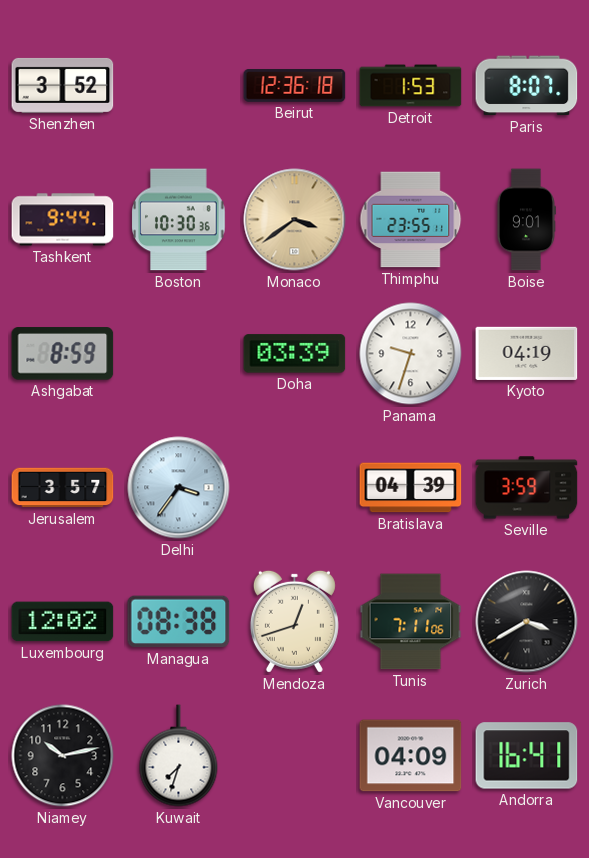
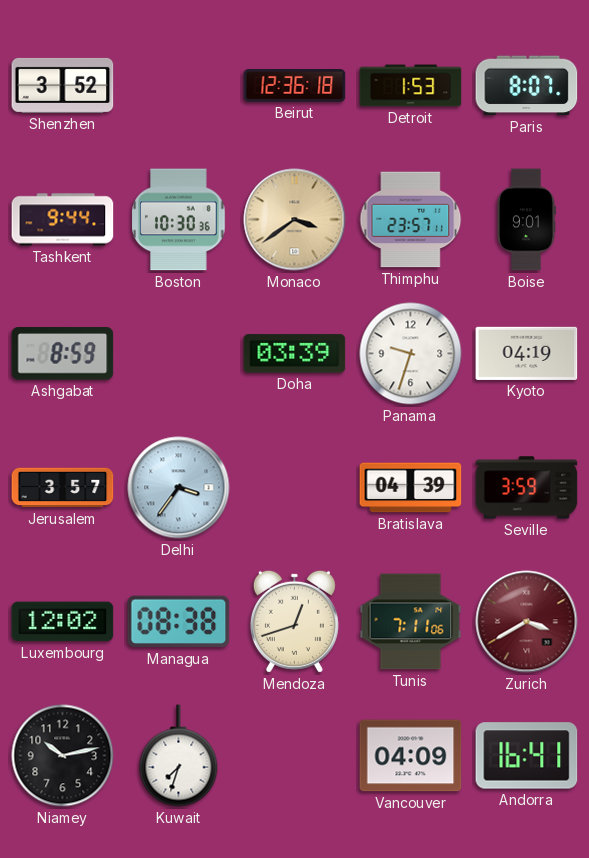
Thimphu: 23:55 -> 23:57
Zurich dial: black -> burgundy
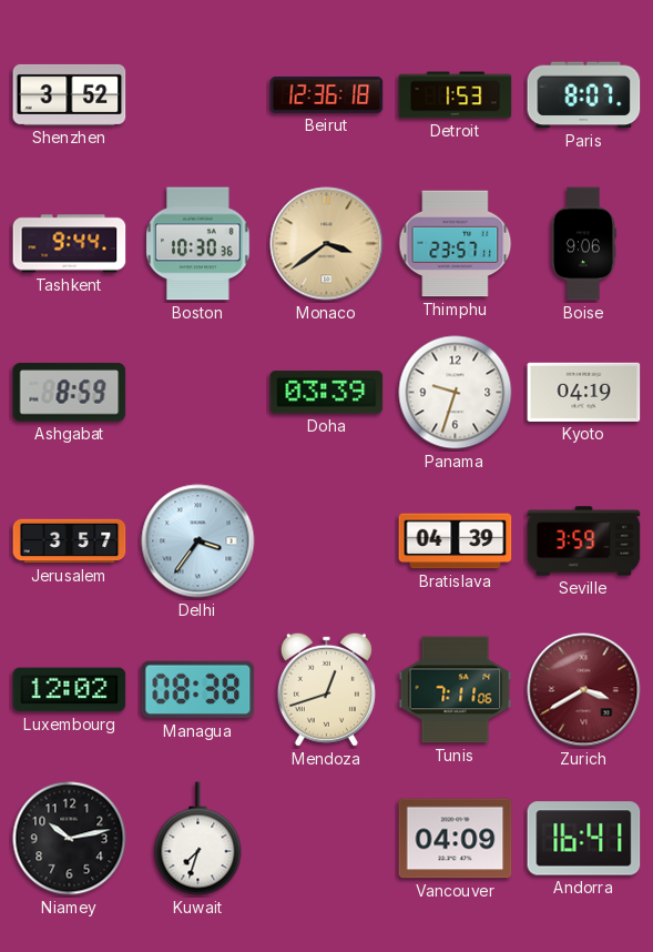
Boise: 9:01 -> 9:06
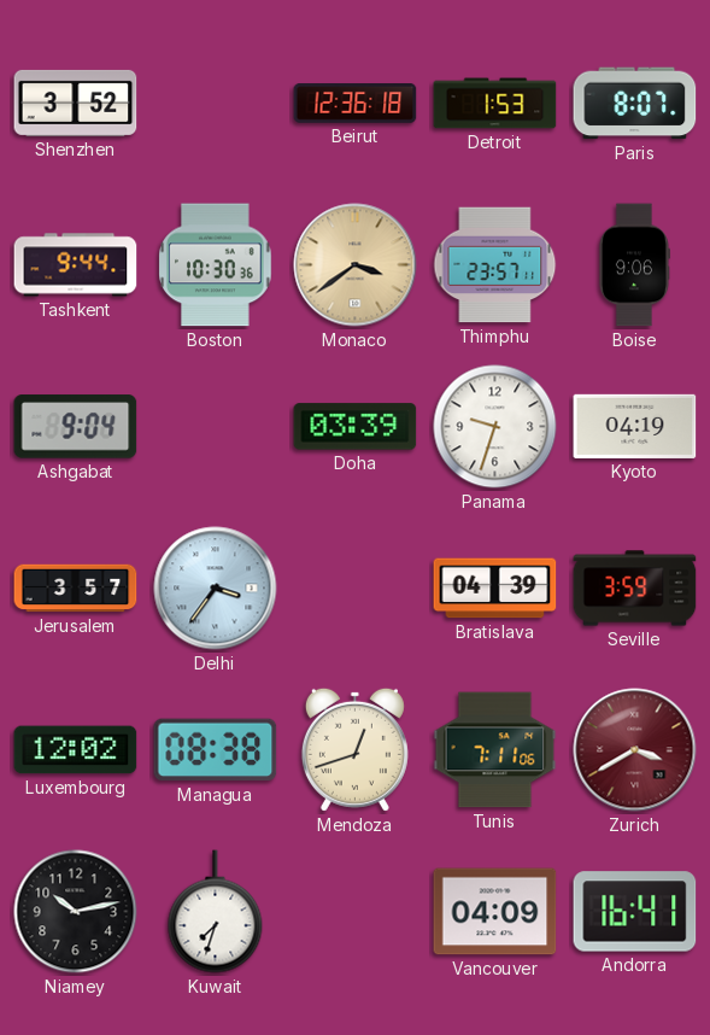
Ashgabat: 8:59 -> 9:04
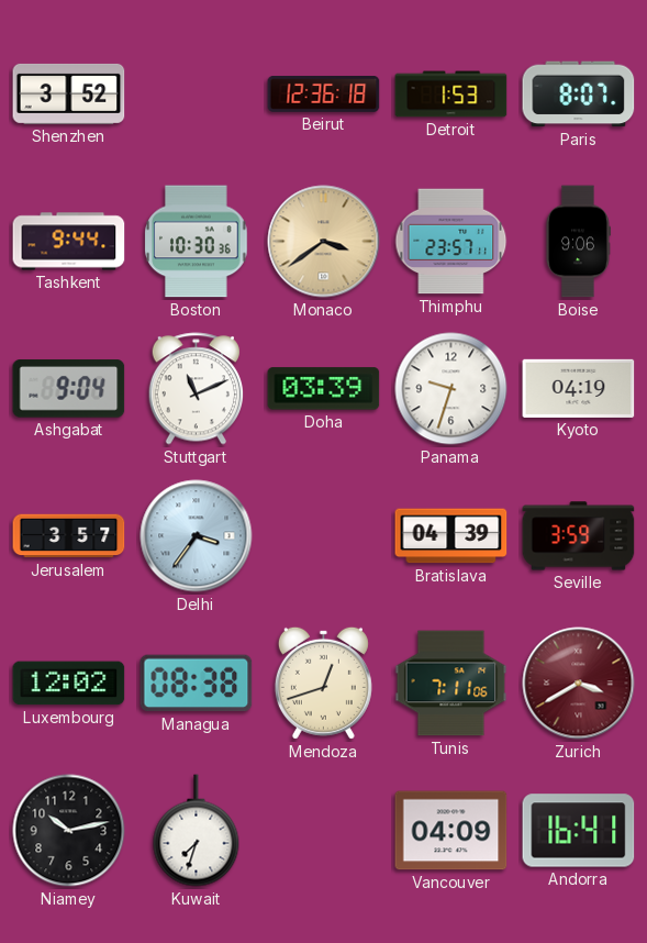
Stuttgart: none -> 11:11
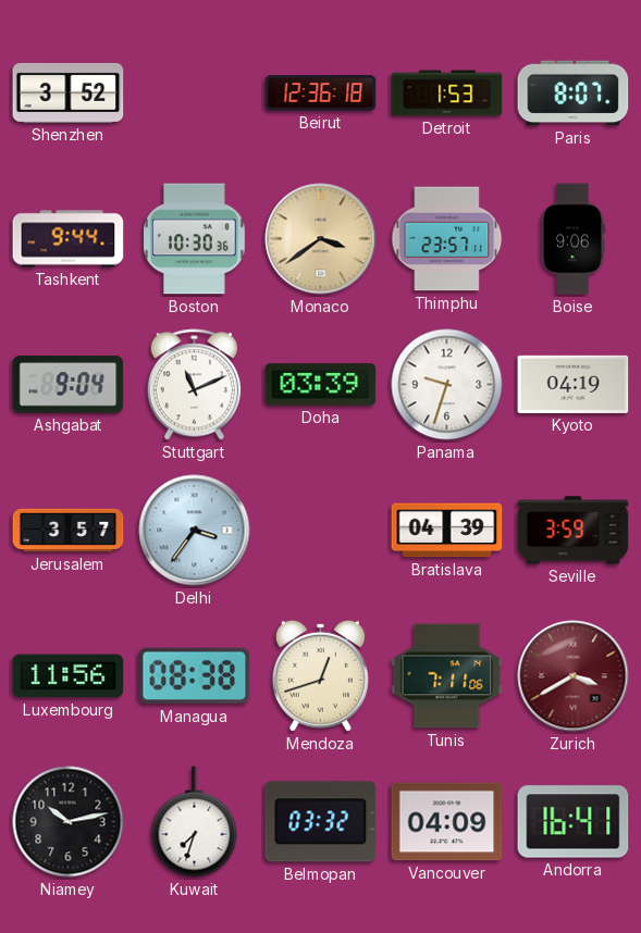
Luxembourg: 12:02 -> 11:56
Belmopan: none -> 03:32
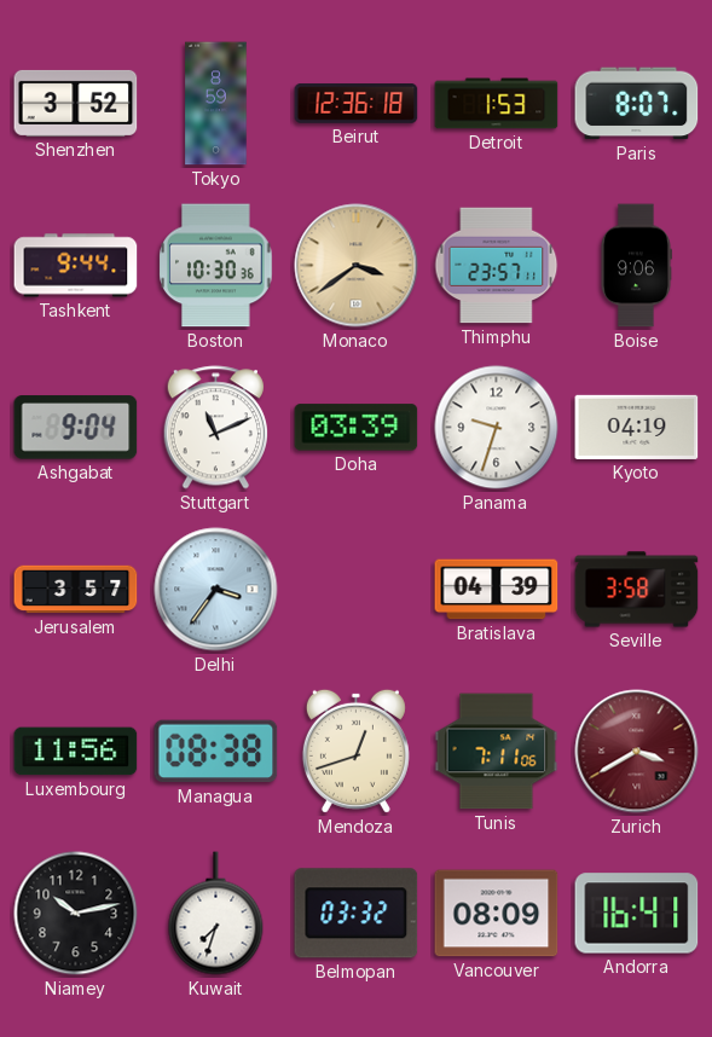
Tokyo: none -> 8:59
Seville: 3:59 -> 3:58
Vancouver: 04:09 -> 08:09
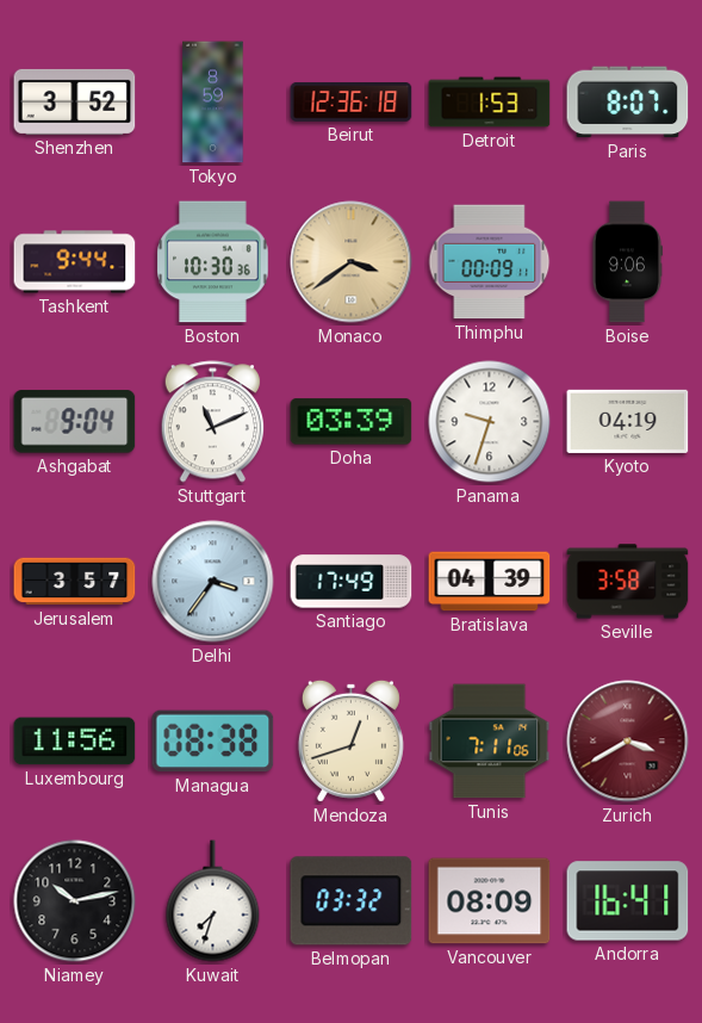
Thimphu: 23:57 -> 00:09
Santiago: none -> 17:49
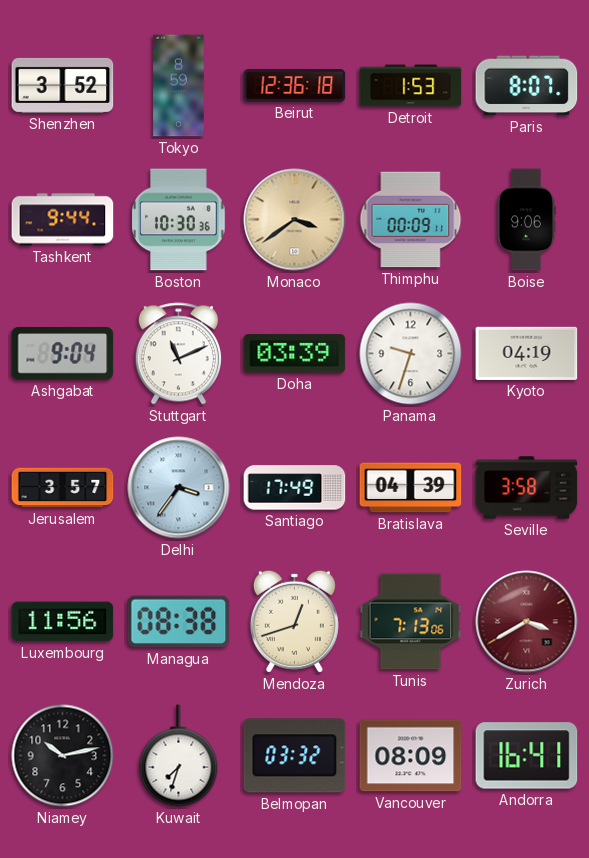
Tunis: 7:11 -> 7:13
